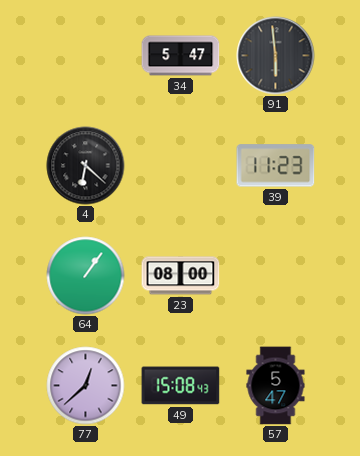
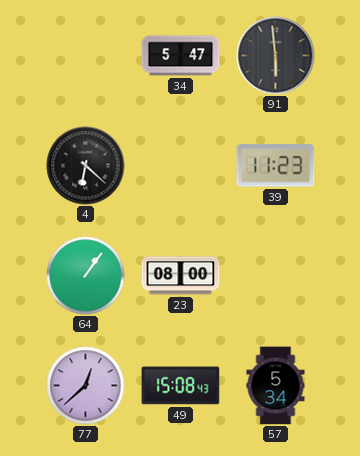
57: 5:47 -> 5:34
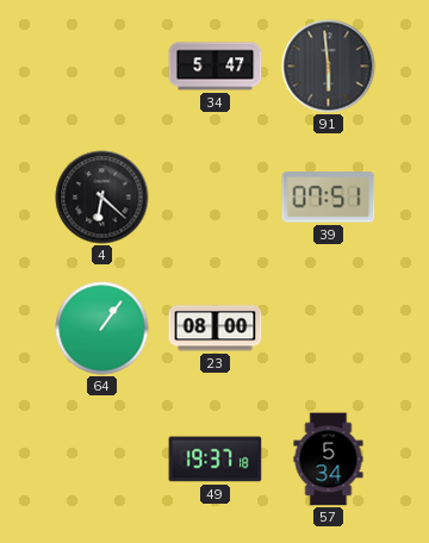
39: 11:23 -> 07:51
77: 12:38 -> none
49: 15:08 -> 19:37
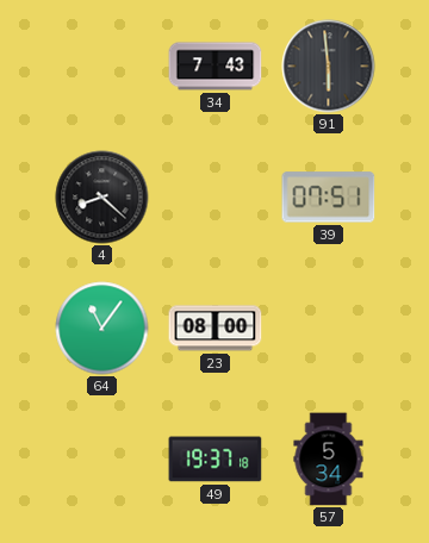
34: 5:47 -> 7:43
4: 6:22 -> 8:22
64: 1:06 -> 11:06
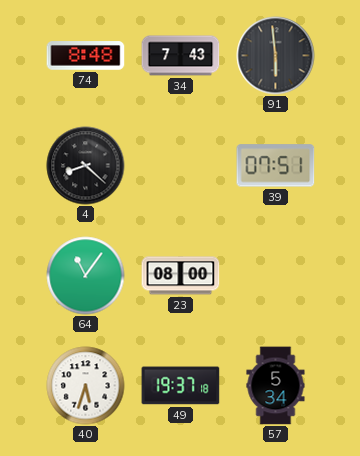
74: none -> 8:48
40: none -> 5:33
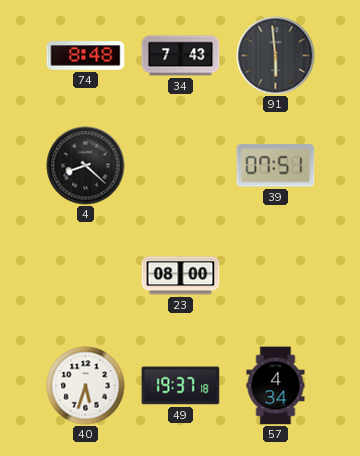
64: 11:06 -> none
57: 5:34 -> 4:34
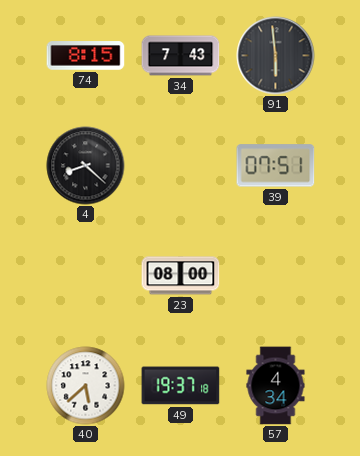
74: 8:48 -> 8:15
40: 5:33 -> 5:38
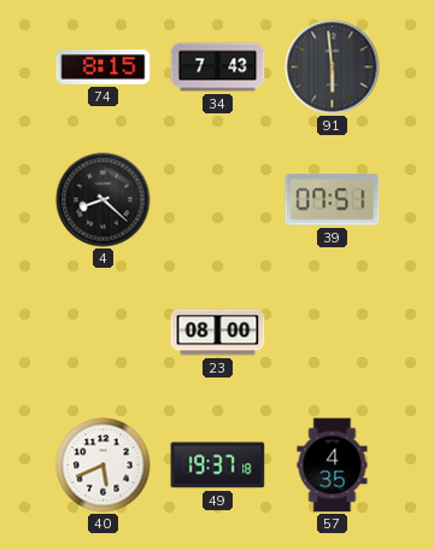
40: 5:38 -> 5:41
57: 4:34 -> 4:35
